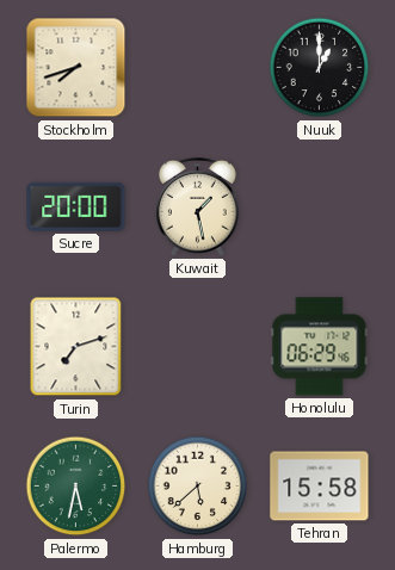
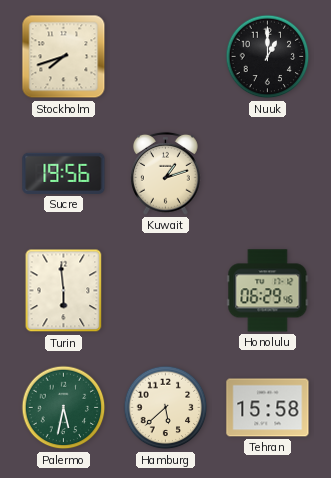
Sucre: 20:00 -> 19:56
Kuwait: 1:28 -> 1:12
Turin: 7:12 -> 5:59
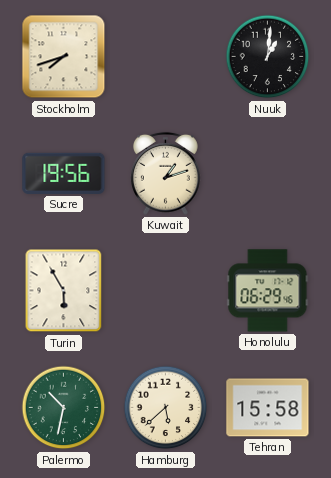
Nuuk: 1:00 -> 1:01
Turin: 5:59 -> 5:55
Palermo: 5:32 -> 10:32
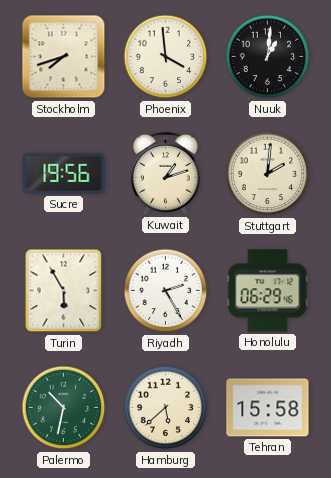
Phoenix: none -> 3:59
Stuttgart: none -> 2:01
Riyadh: none -> 2:25
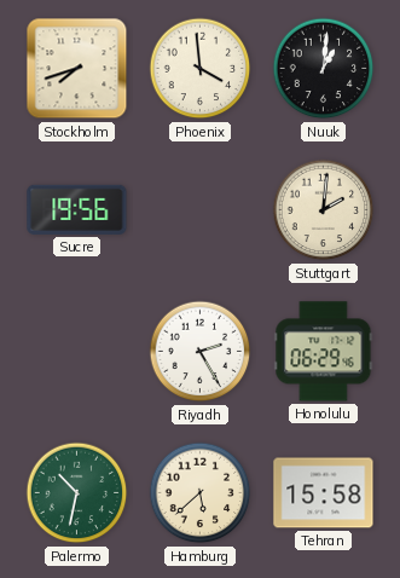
Kuwait: 1:12 -> none
Turin: 5:55 -> none
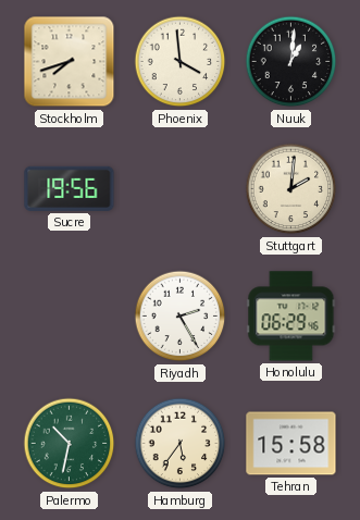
Hamburg: 5:38 -> 5:36
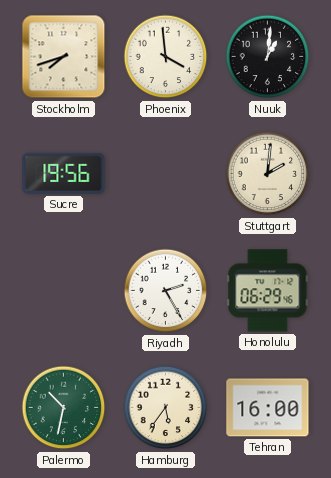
Tehran: 15:58 -> 16:00
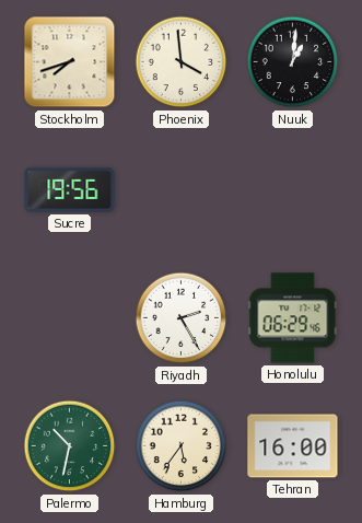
Stuttgart: 2:01 -> none
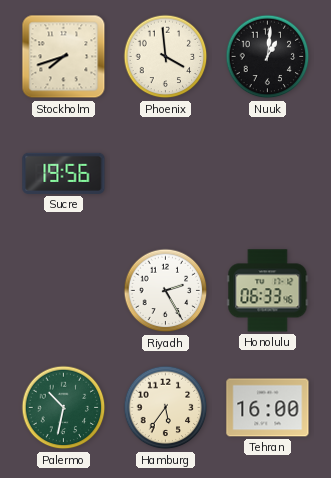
Honolulu: 06:29 -> 06:33
